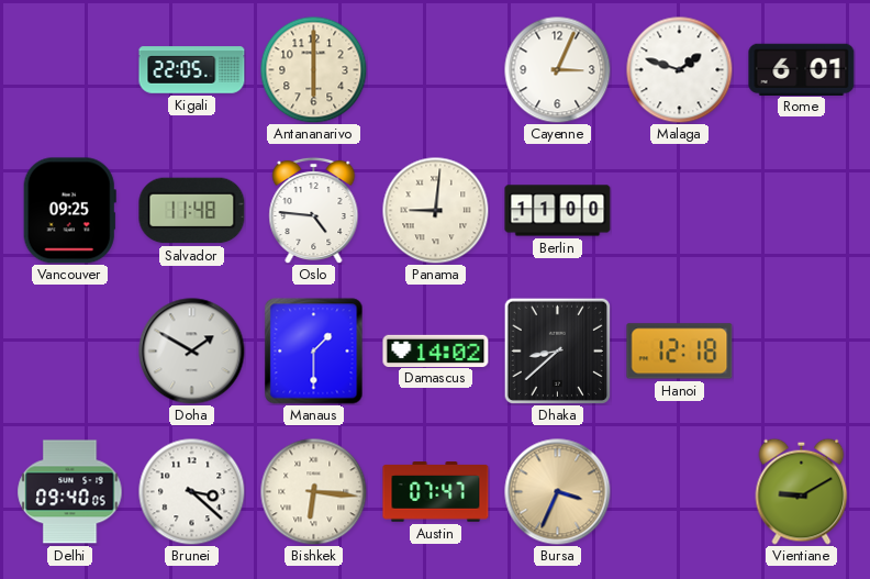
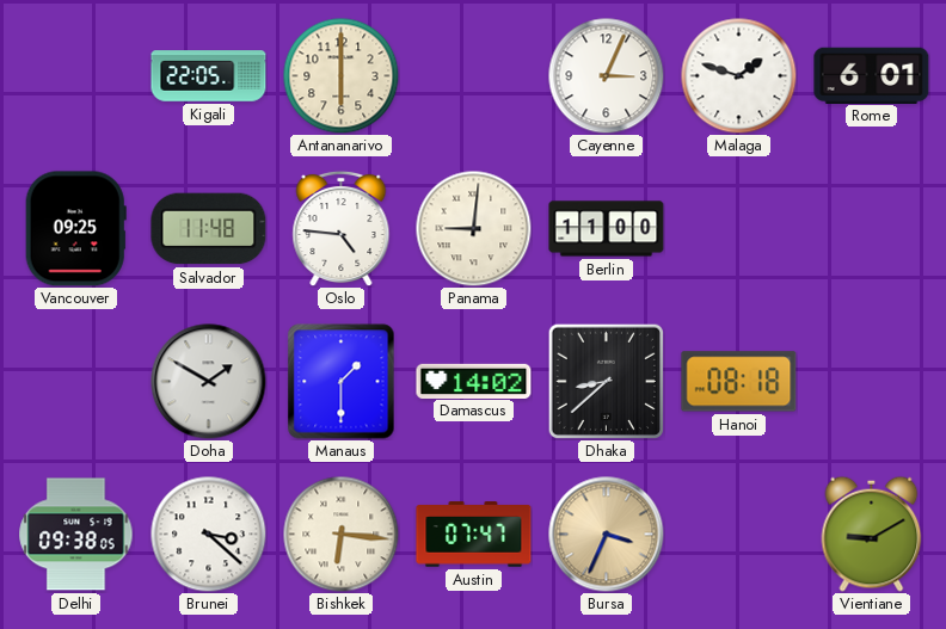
Hanoi: 12:18 -> 08:18
Delhi: 09:40 -> 09:38
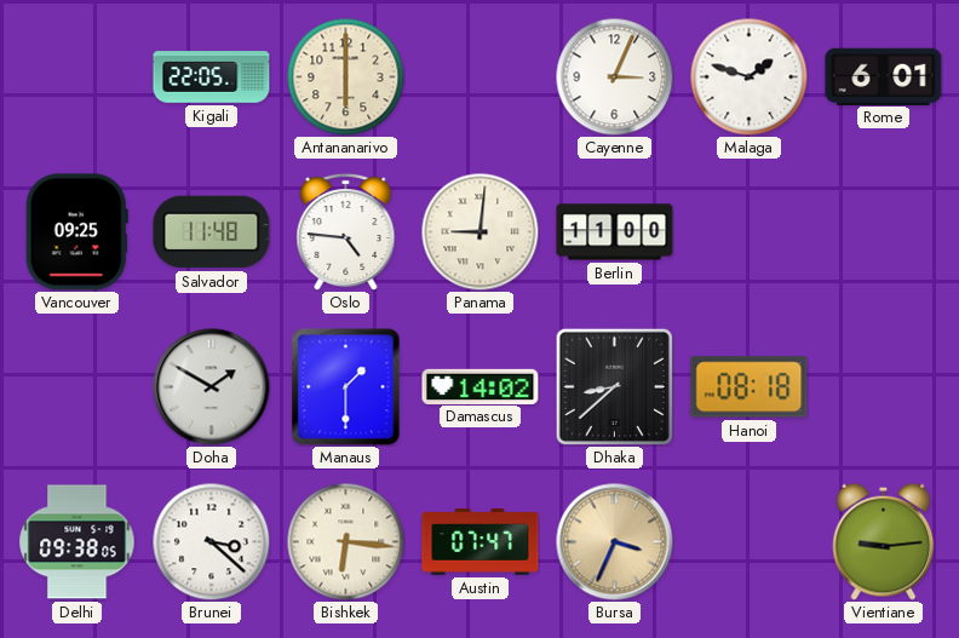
Vientiane: 9:10 -> 9:14
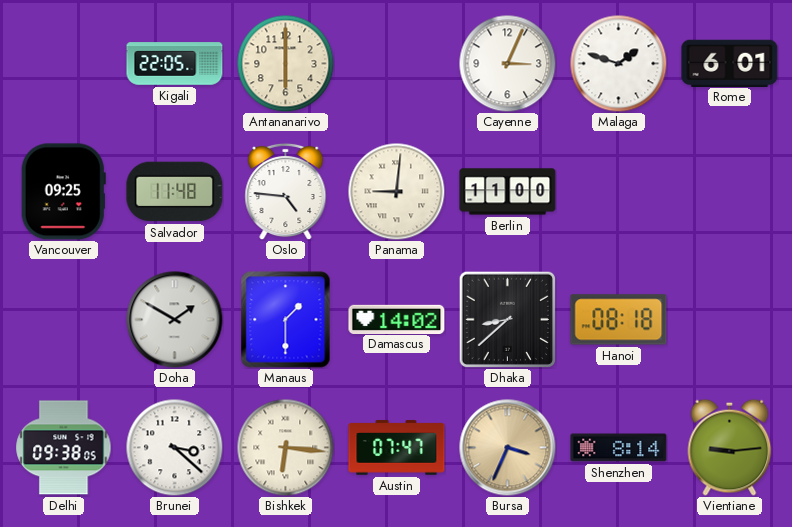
Shenzhen: none -> 8:14
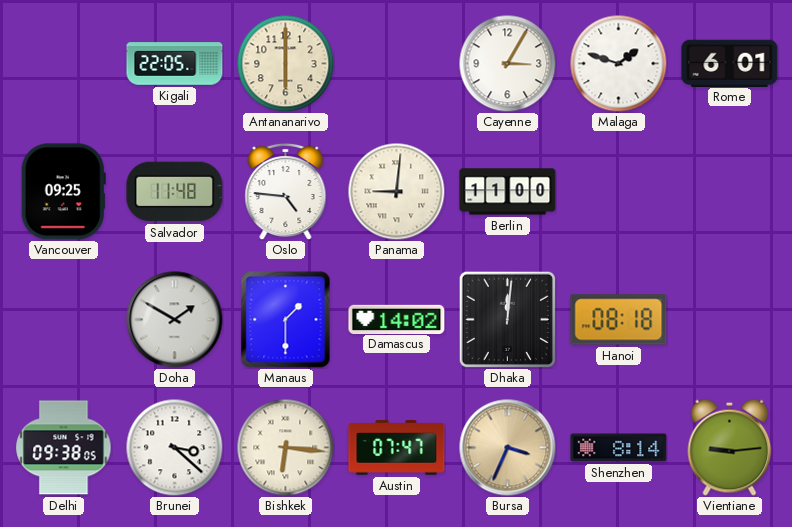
Cayenne: 3:04 -> 3:05
Dhaka: 8:38 -> 12:01
